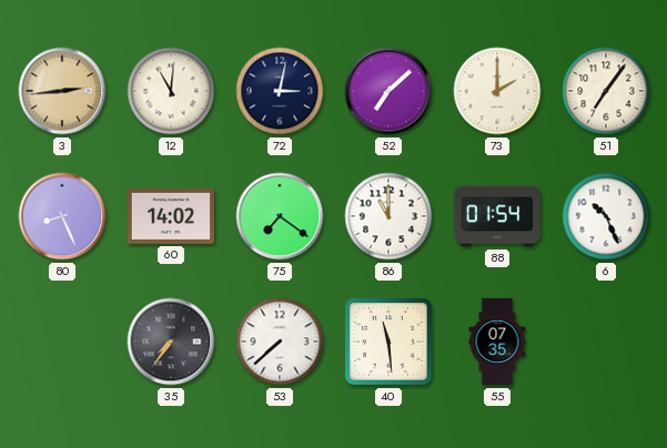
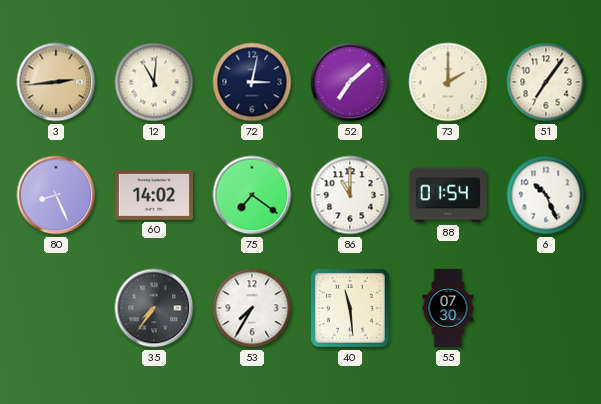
53: 7:38 -> 7:35
55: 07:35 -> 07:30
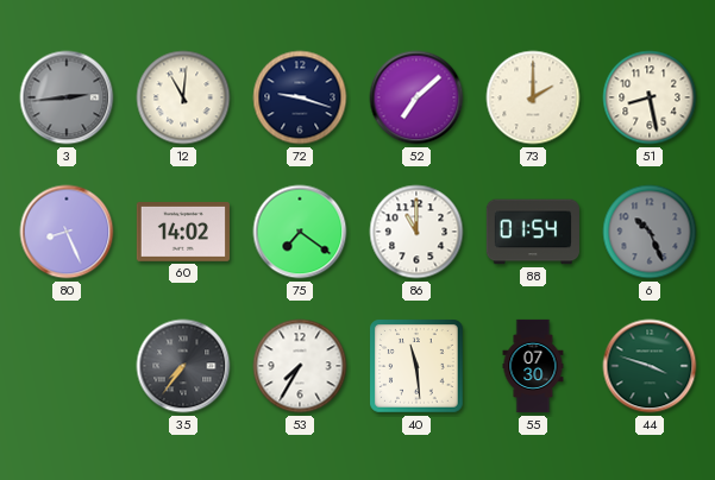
3 dial: champagne -> grey
72: 3:02 -> 9:18
51: 7:06 -> 8:28
6 dial: white -> grey
44: none -> 3:48
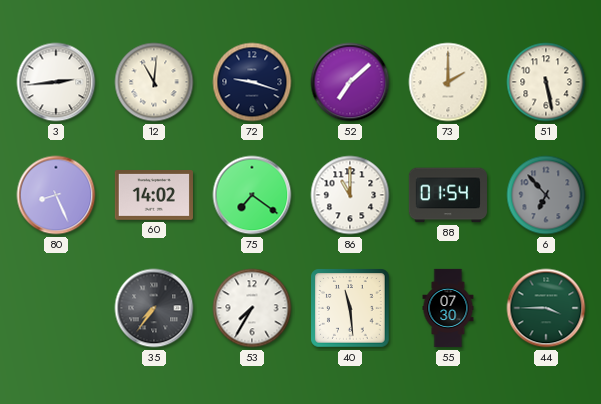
3 dial: grey -> white
51: 8:28 -> 5:28
6: 10:26 -> 6:53
44: 3:48 -> 3:45
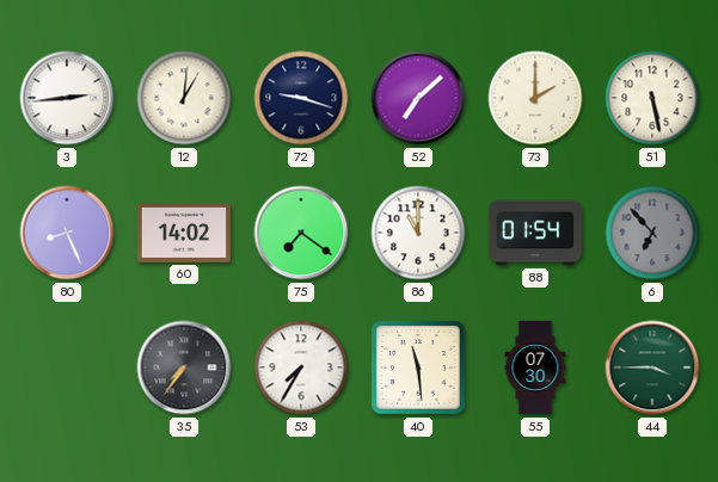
12: 11:01 -> 1:01
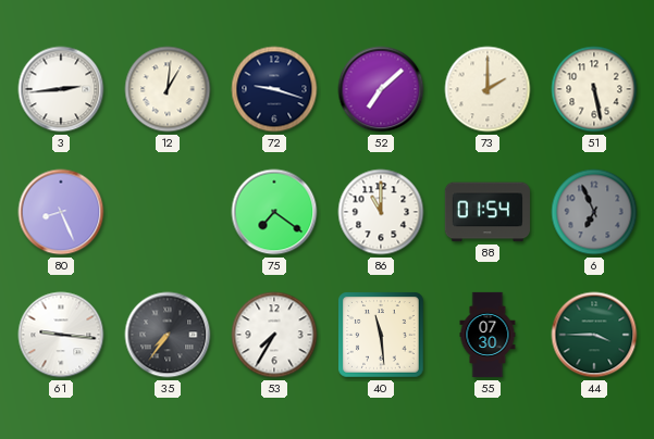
60: 14:02 -> none
6: 6:53 -> 6:56
61: none -> 9:16
